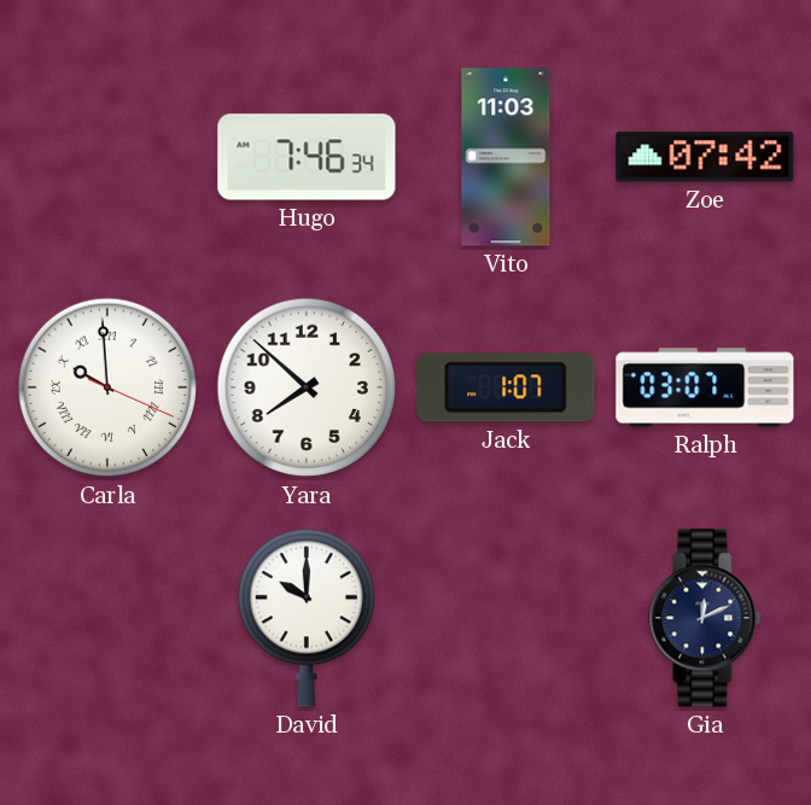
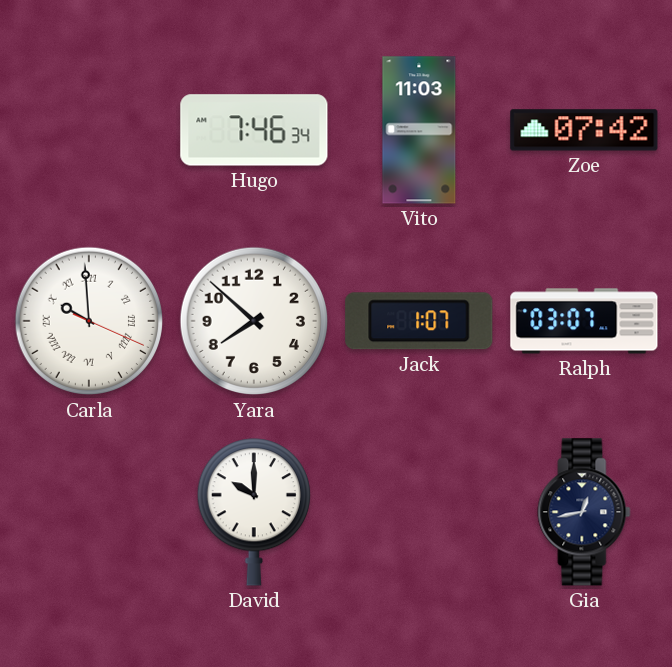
Gia: 12:11 -> 12:43
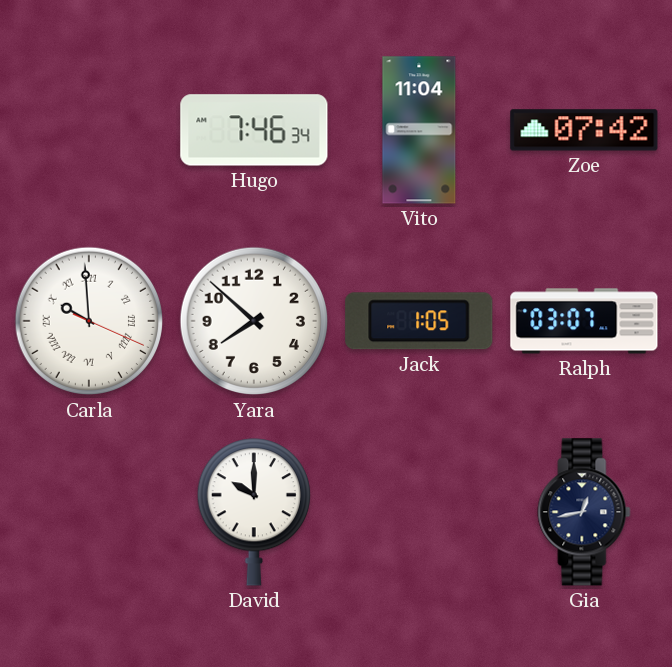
Vito: 11:03 -> 11:04
Jack: 1:07 -> 1:05
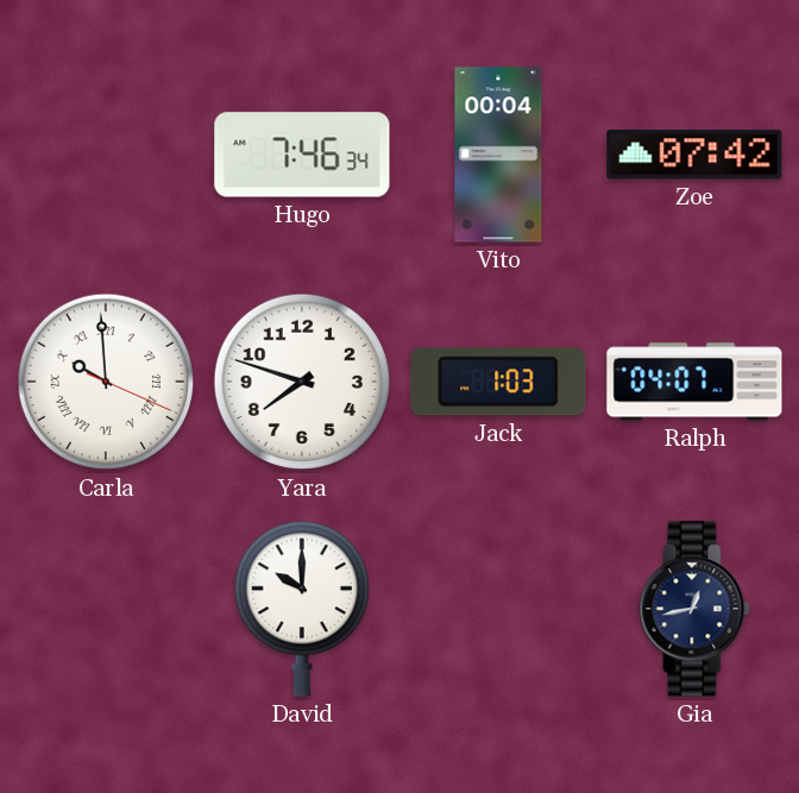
Vito: 11:04 -> 00:04
Yara: 7:52 -> 7:48
Jack: 1:05 -> 1:03
Ralph: 03:07 -> 04:07
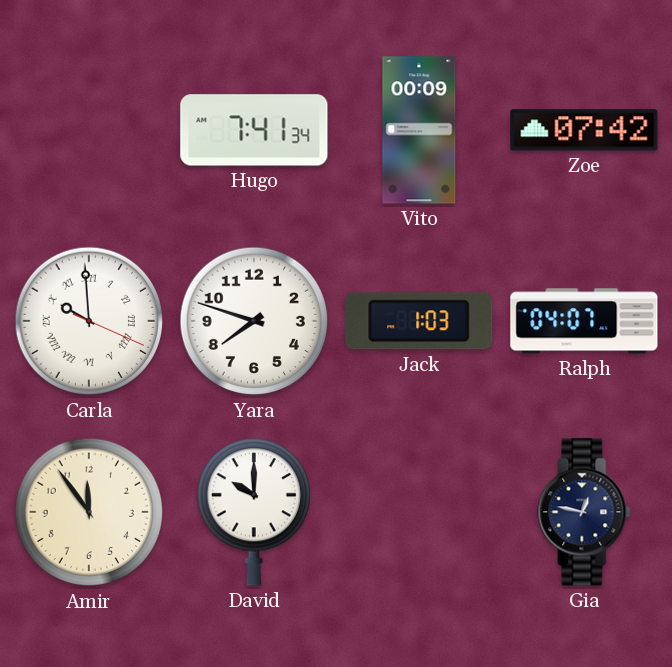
Hugo: 7:46 -> 7:41
Vito: 00:04 -> 00:09
Amir: none -> 11:54
Gia: 12:43 -> 12:47
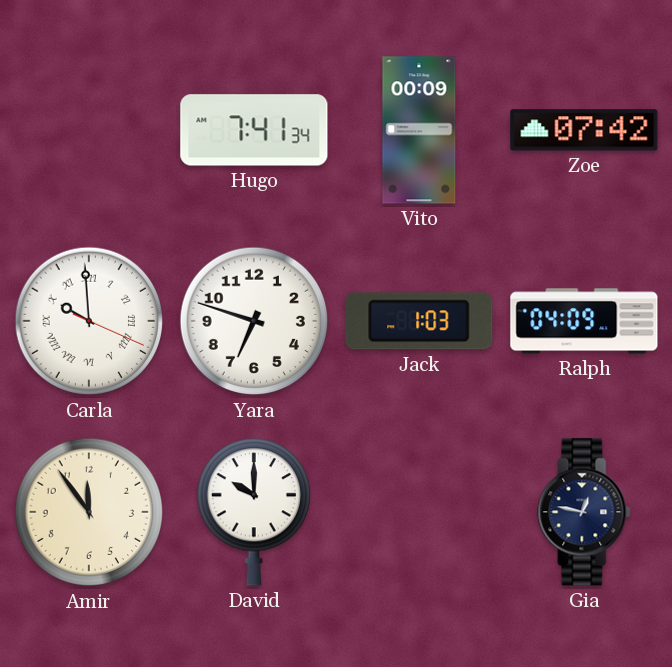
Yara: 7:48 -> 6:48
Ralph: 04:07 -> 04:09
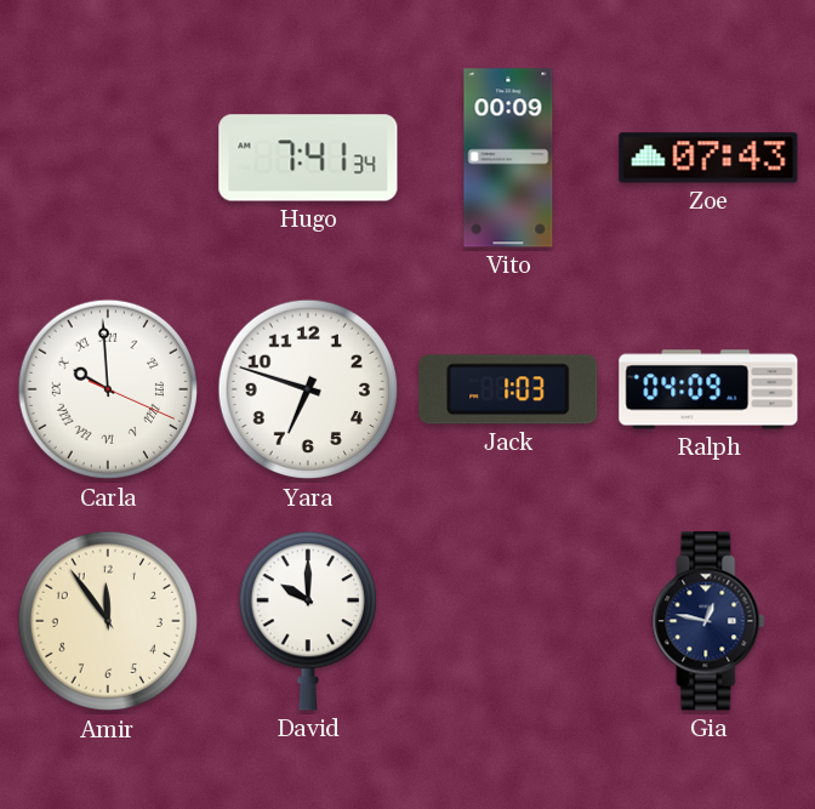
Zoe: 07:42 -> 07:43
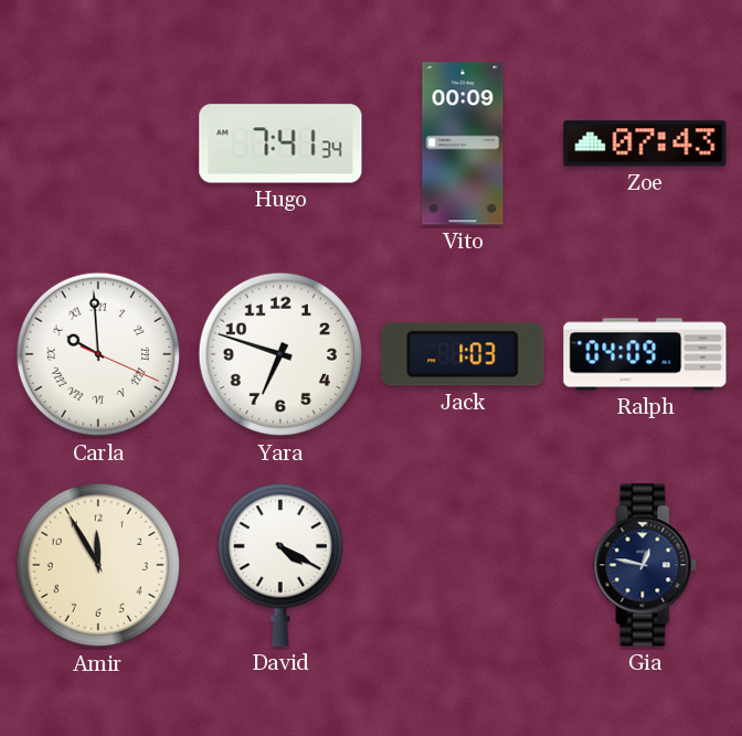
Amir: 11:54 -> 11:55
David: 10:00 -> 4:20
